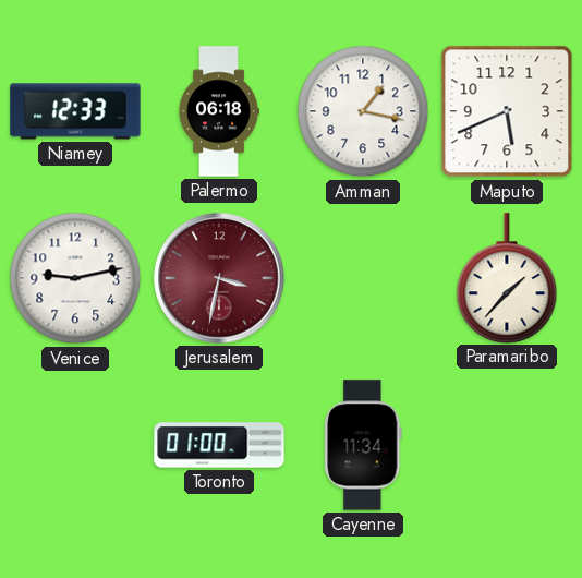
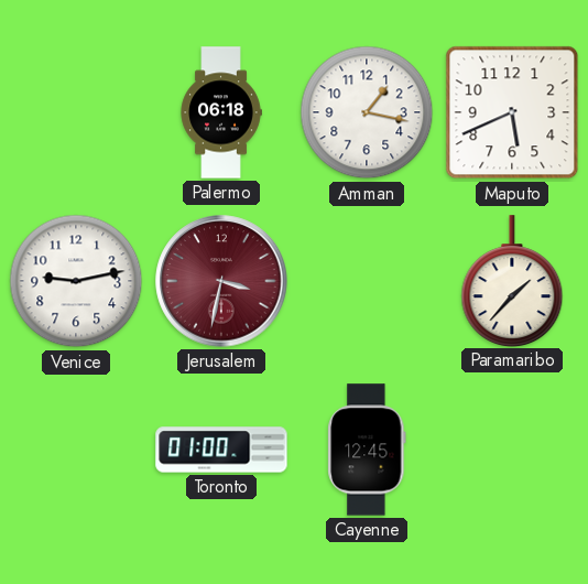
Niamey: 12:33 -> none
Cayenne: 11:34 -> 12:45
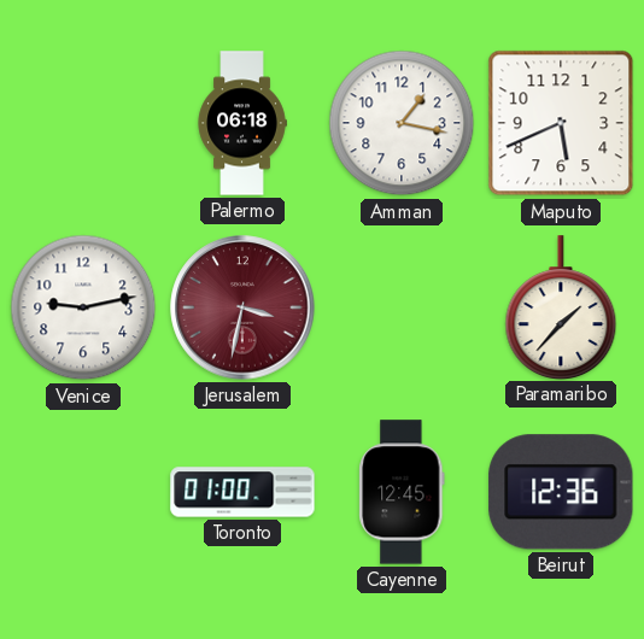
Beirut: none -> 12:36
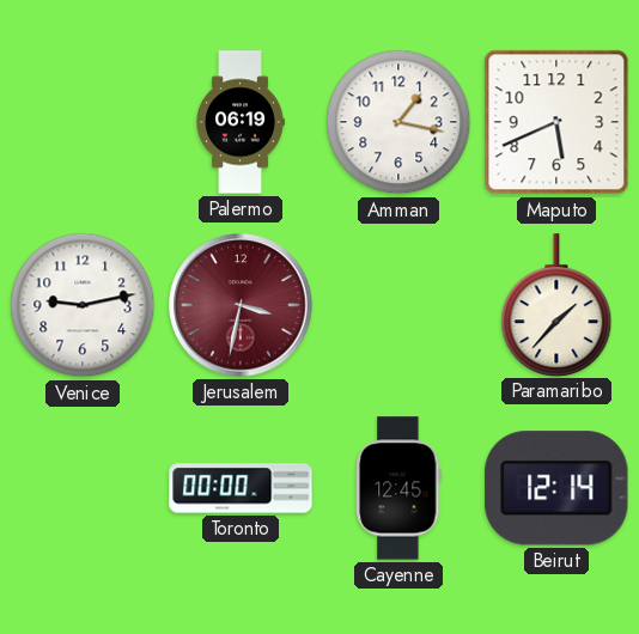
Palermo: 06:18 -> 06:19
Toronto: 01:00 -> 00:00
Beirut: 12:36 -> 12:14
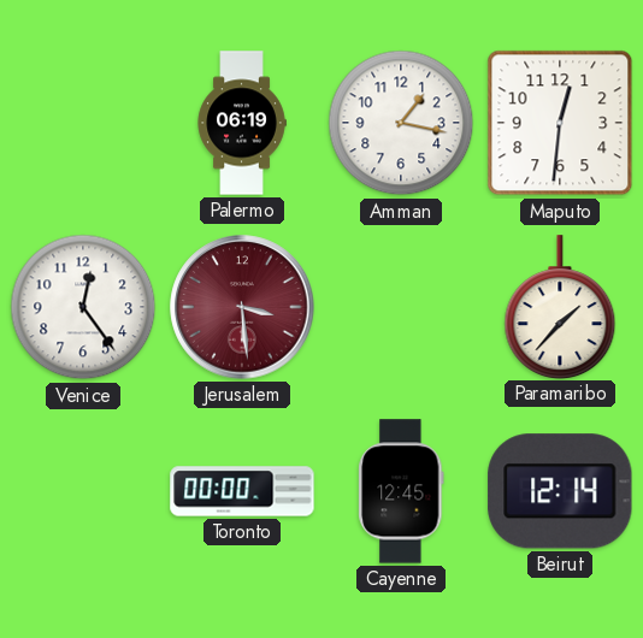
Maputo: 5:41 -> 12:31
Venice: 9:13 -> 12:24
Jerusalem: 3:32 -> 3:29
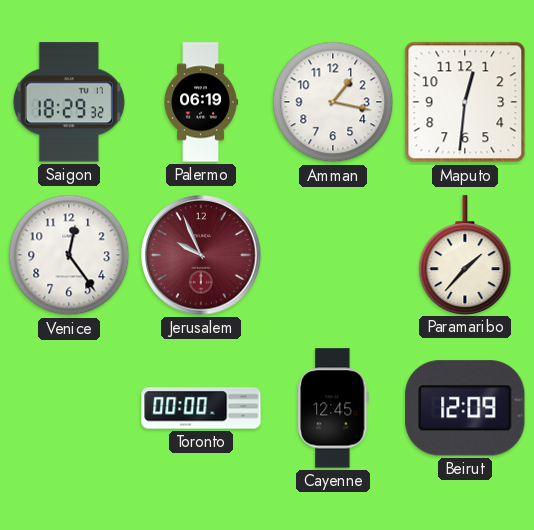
Saigon: none -> 18:29
Jerusalem: 3:29 -> 9:56
Beirut: 12:14 -> 12:09
